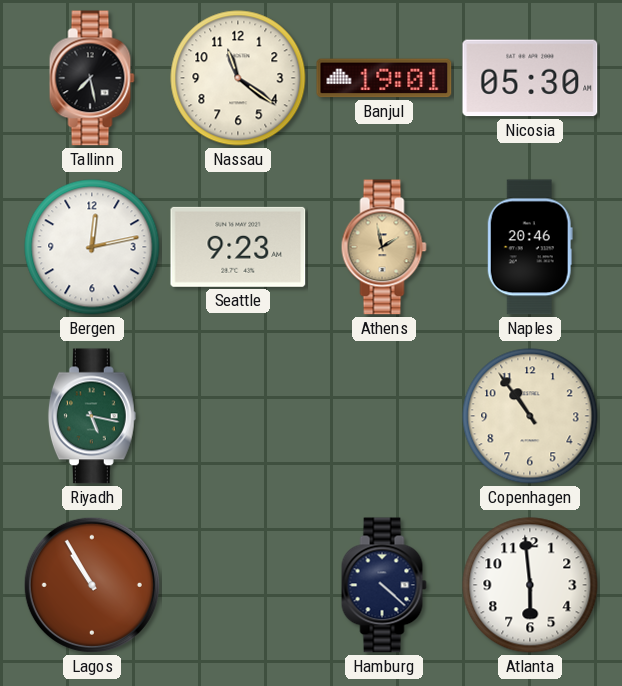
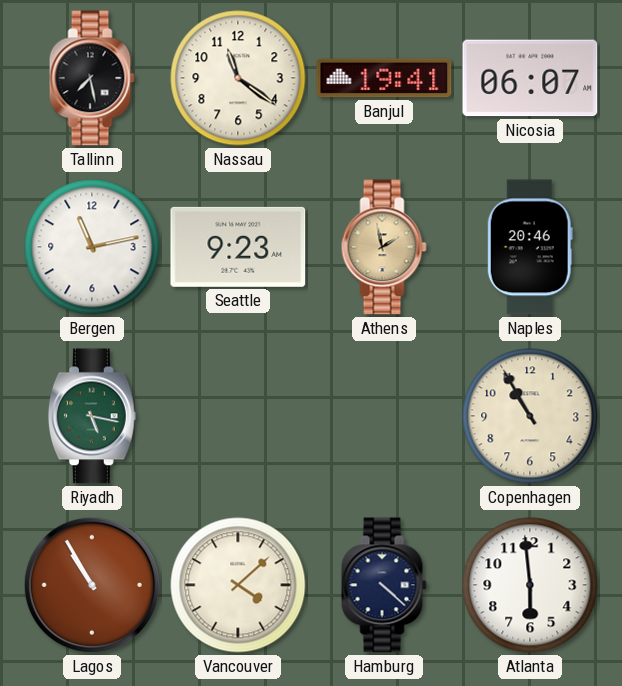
Banjul: 19:01 -> 19:41
Nicosia: 05:30 -> 06:07
Bergen: 12:13 -> 11:13
Copenhagen: 10:54 -> 10:55
Vancouver: none -> 4:08
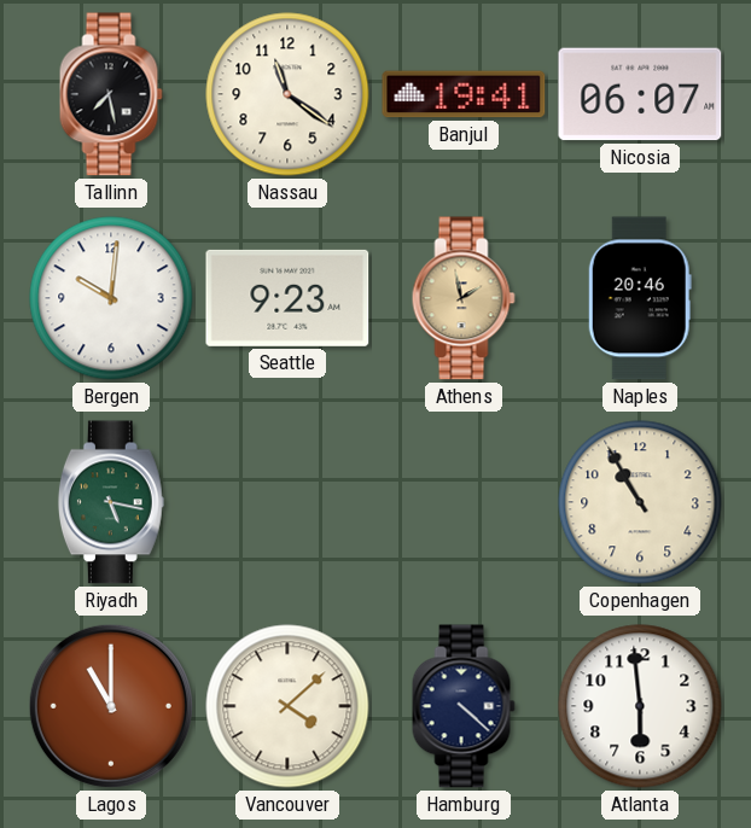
Bergen: 11:13 -> 10:01
Lagos: 10:55 -> 11:00
